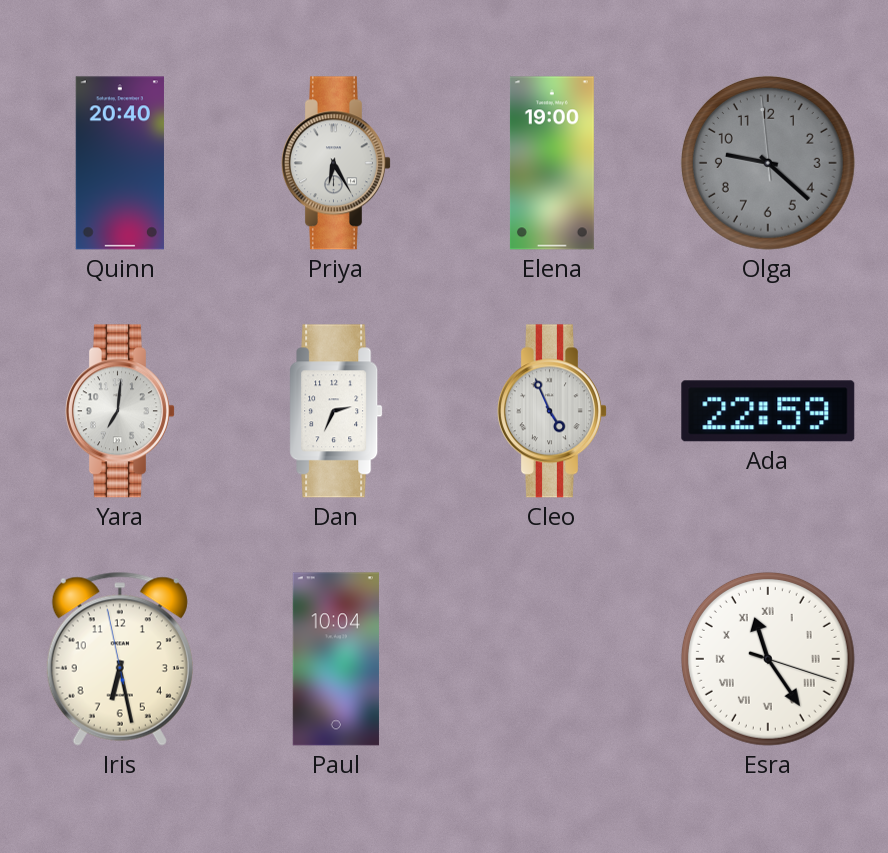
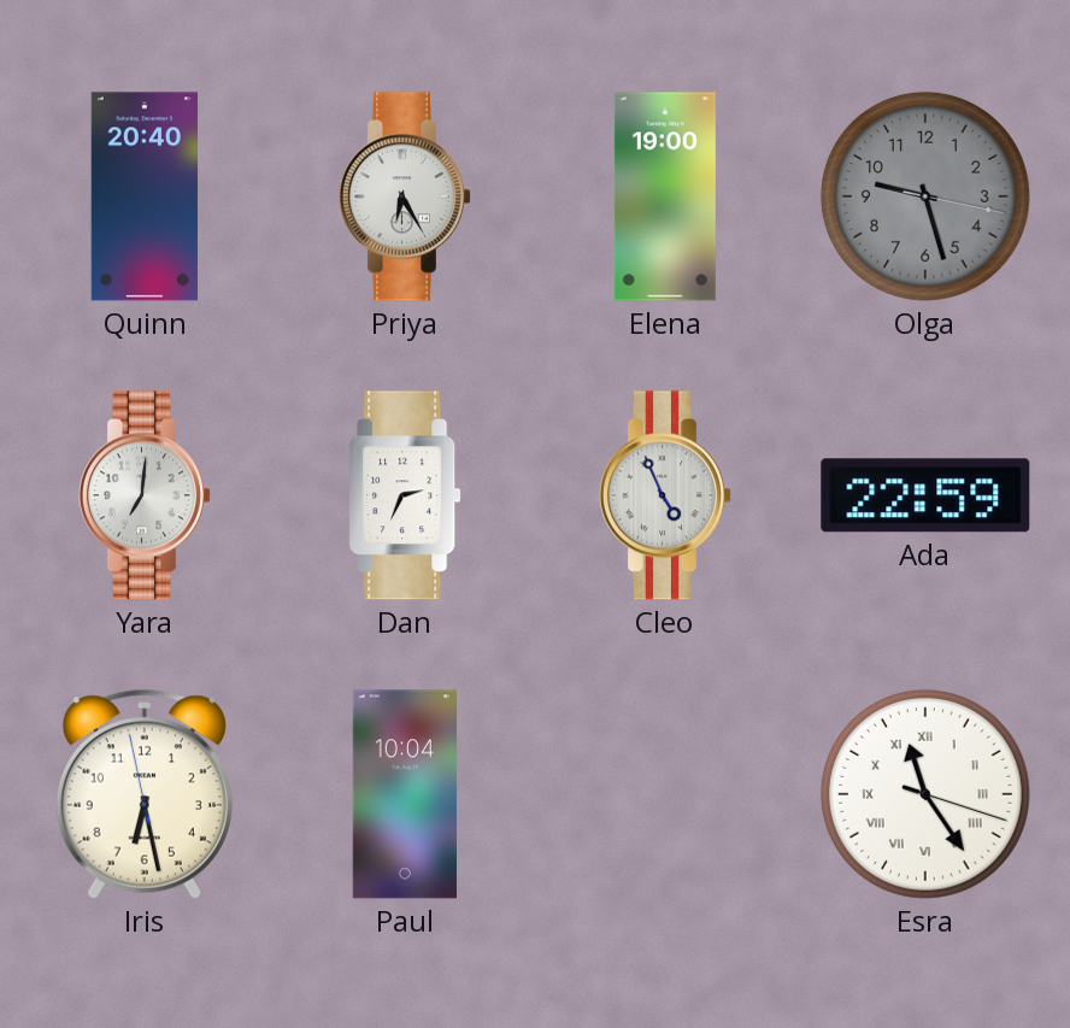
Olga: 9:21 -> 9:27
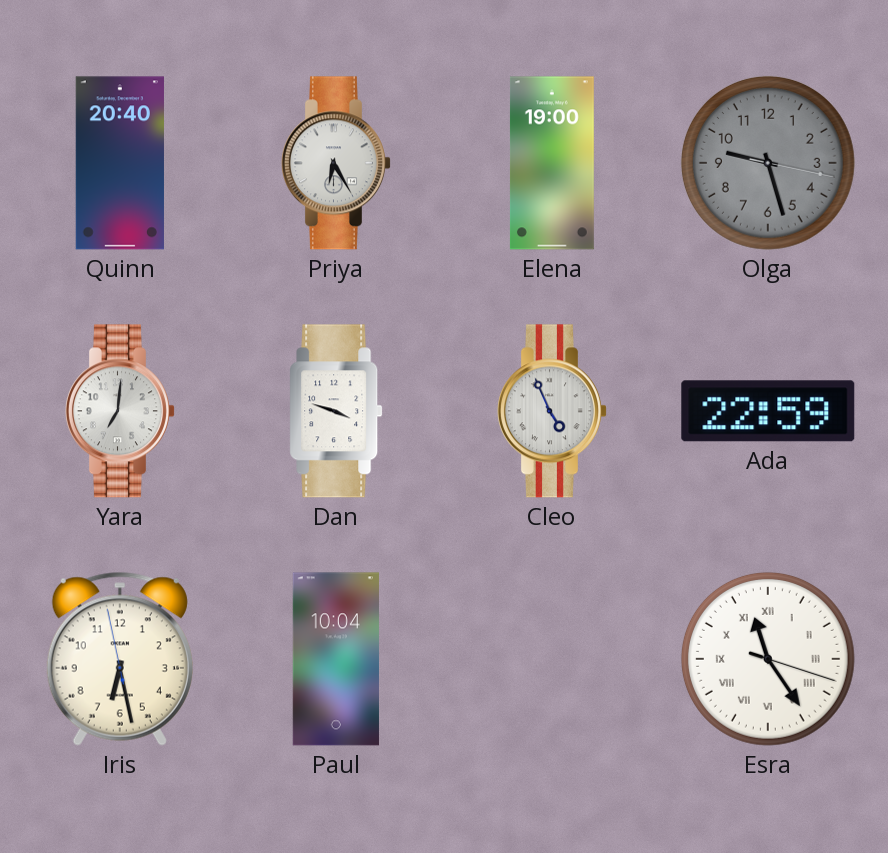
Dan: 2:34 -> 3:48
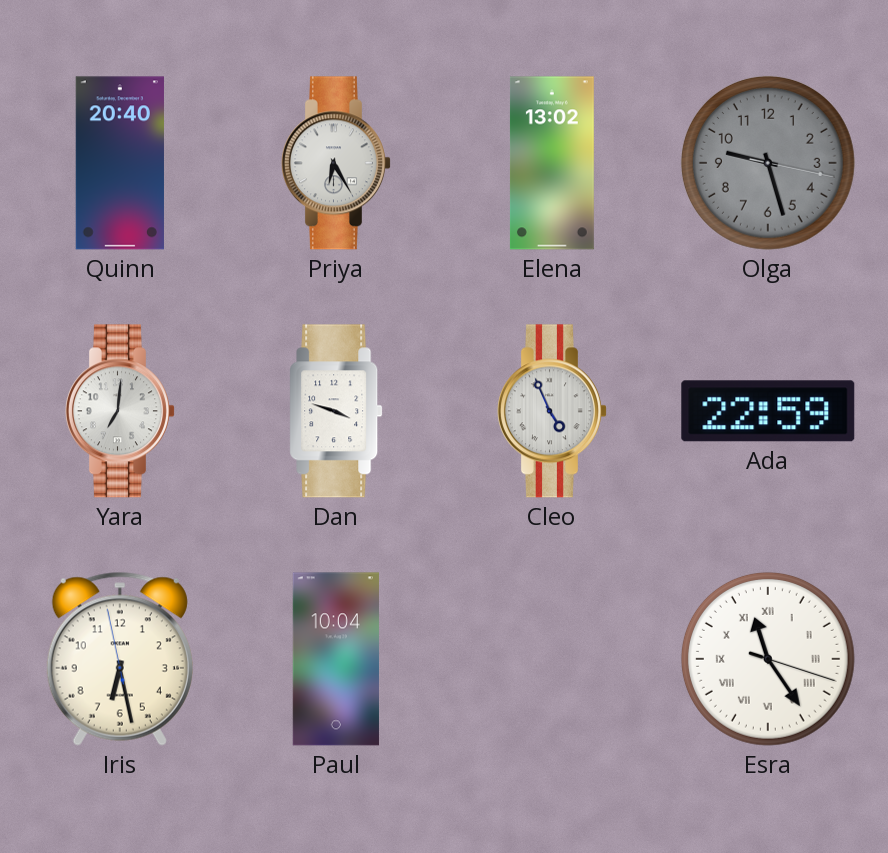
Elena: 19:00 -> 13:02
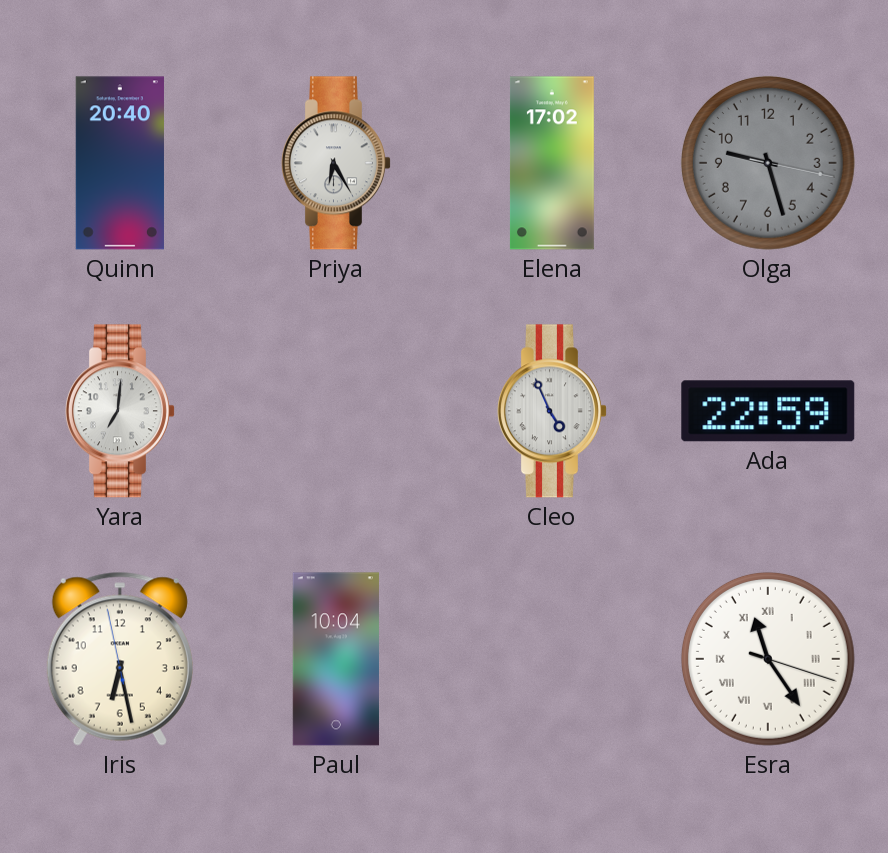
Elena: 13:02 -> 17:02
Dan: 3:48 -> none
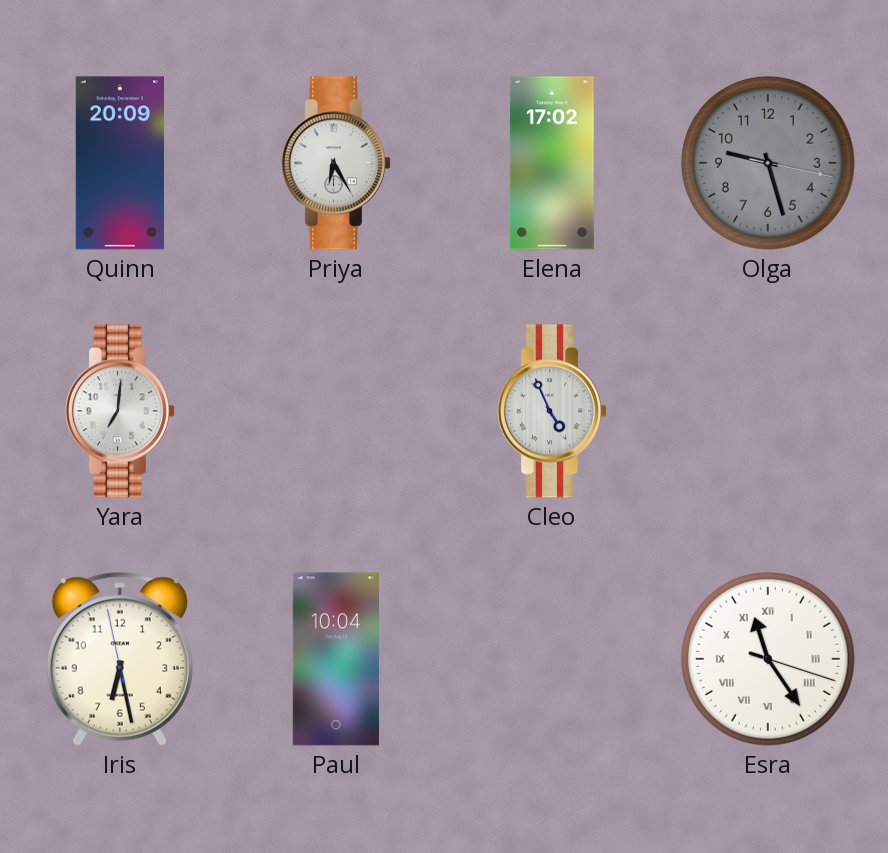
Quinn: 20:40 -> 20:09
Ada: 22:59 -> none
